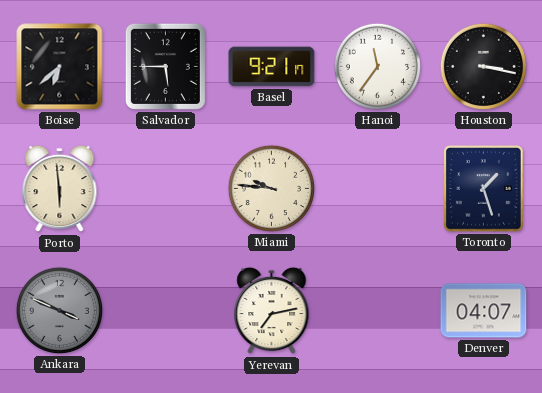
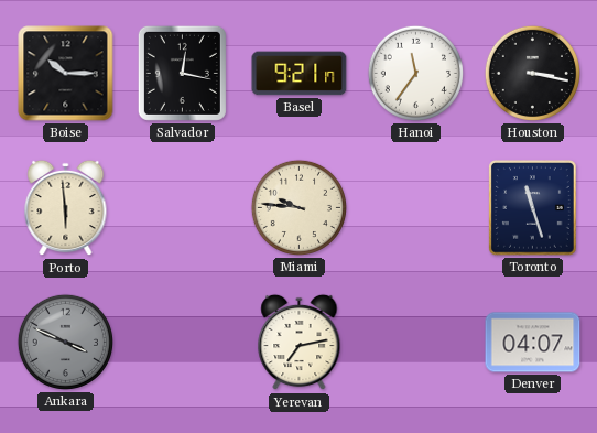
Boise: 6:38 -> 10:15
Salvador: 5:45 -> 12:17
Toronto: 1:27 -> 11:27
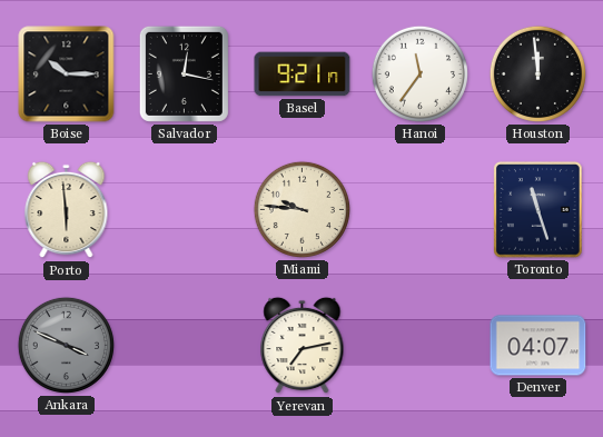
Houston: 3:17 -> 11:59
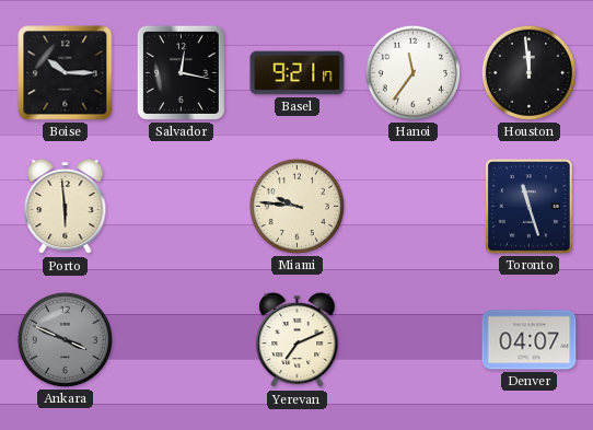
Yerevan: 7:13 -> 7:11
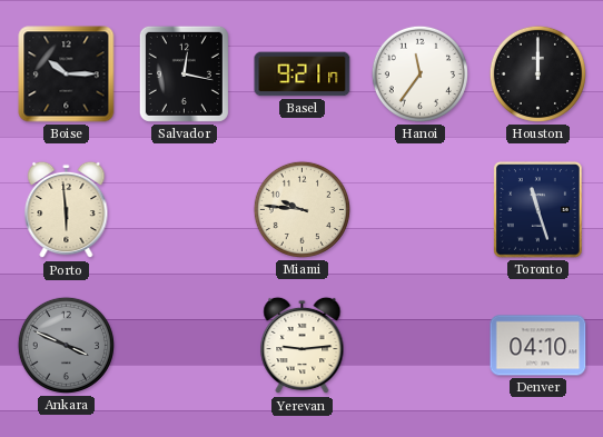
Houston: 11:59 -> 12:00
Yerevan: 7:11 -> 9:14
Denver: 04:07 -> 04:10
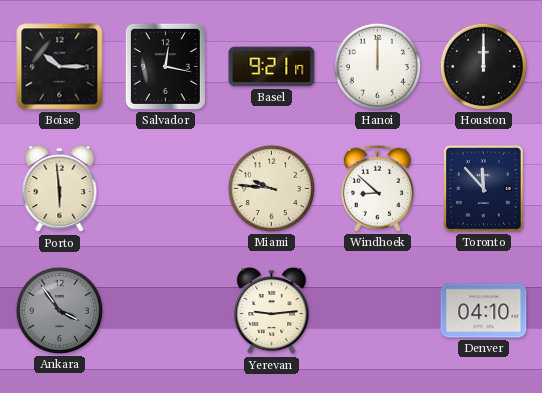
Hanoi: 11:36 -> 12:00
Windhoek: none -> 8:52
Toronto: 11:27 -> 11:53
Ankara: 3:49 -> 3:54
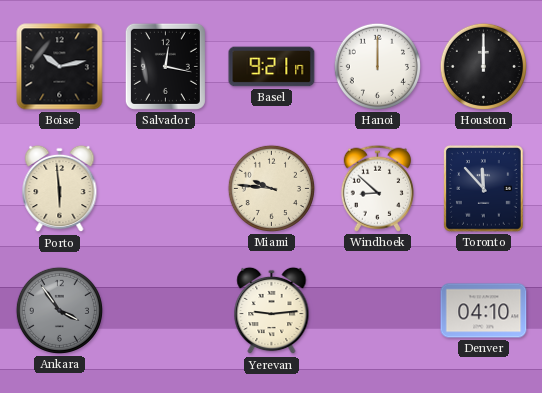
Boise: 10:15 -> 10:13
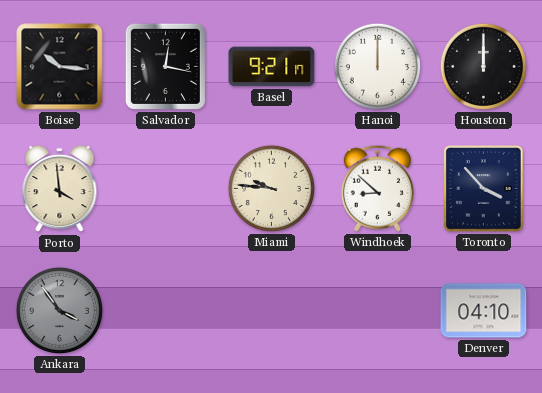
Boise: 10:13 -> 10:16
Porto: 5:59 -> 3:59
Toronto: 11:53 -> 3:53
Yerevan: 9:14 -> none
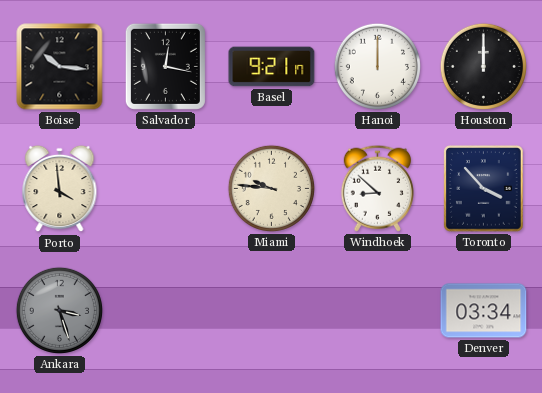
Ankara: 3:54 -> 3:27
Denver: 04:10 -> 03:34
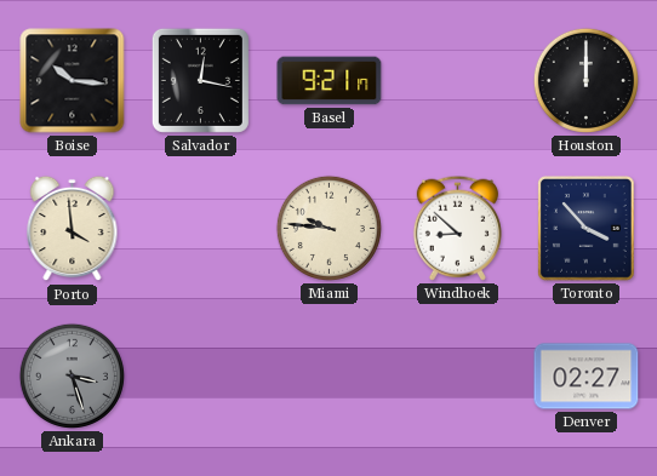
Hanoi: 12:00 -> none
Denver: 03:34 -> 02:27
